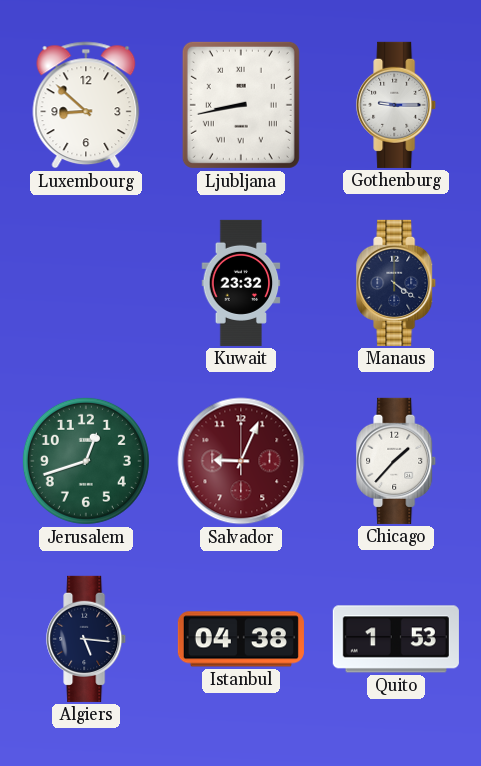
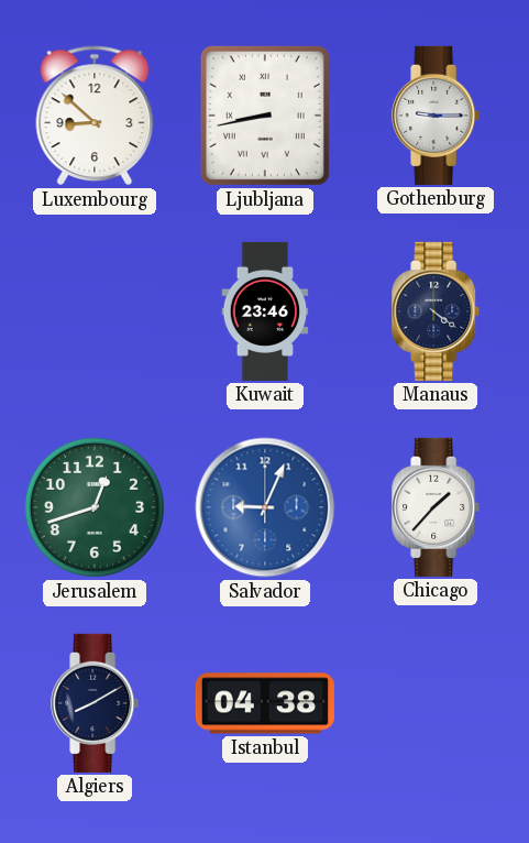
Kuwait: 23:32 -> 23:46
Salvador dial: burgundy -> blue
Algiers: 5:16 -> 8:10
Quito: 1:53 -> none
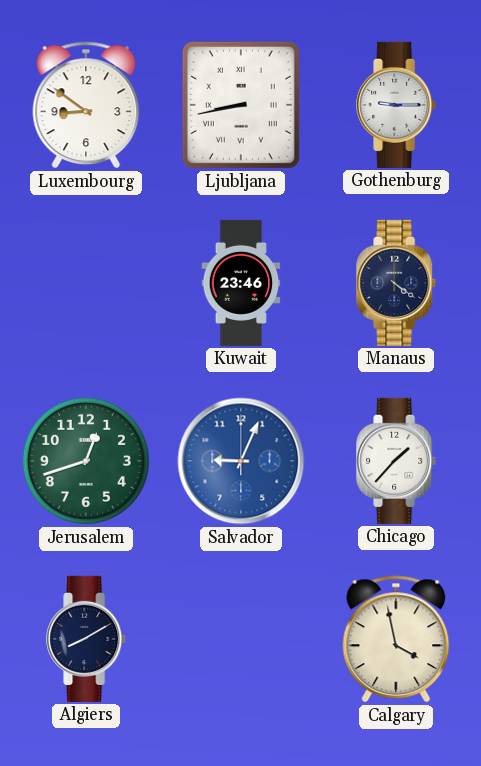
Luxembourg: 8:52 -> 8:51
Istanbul: 04:38 -> none
Calgary: none -> 3:58
